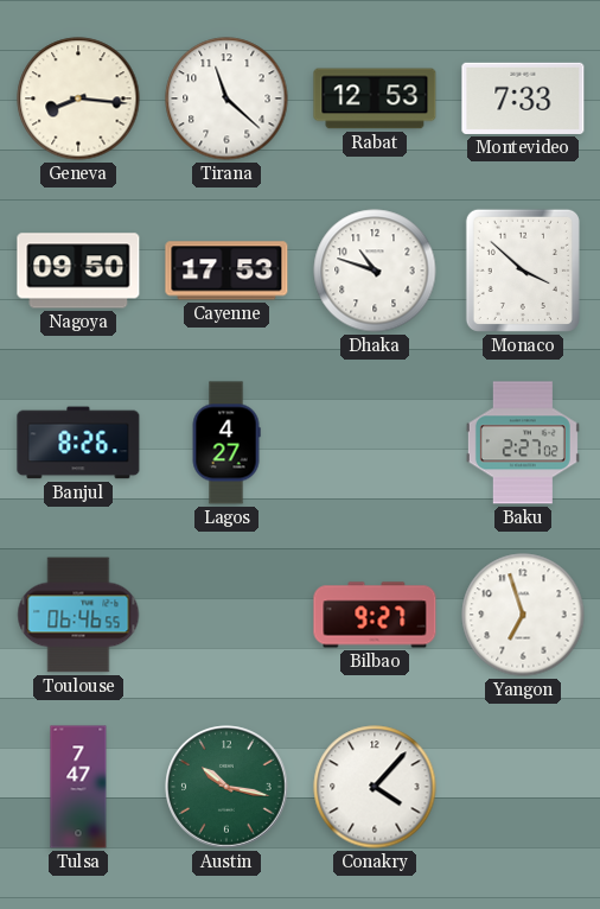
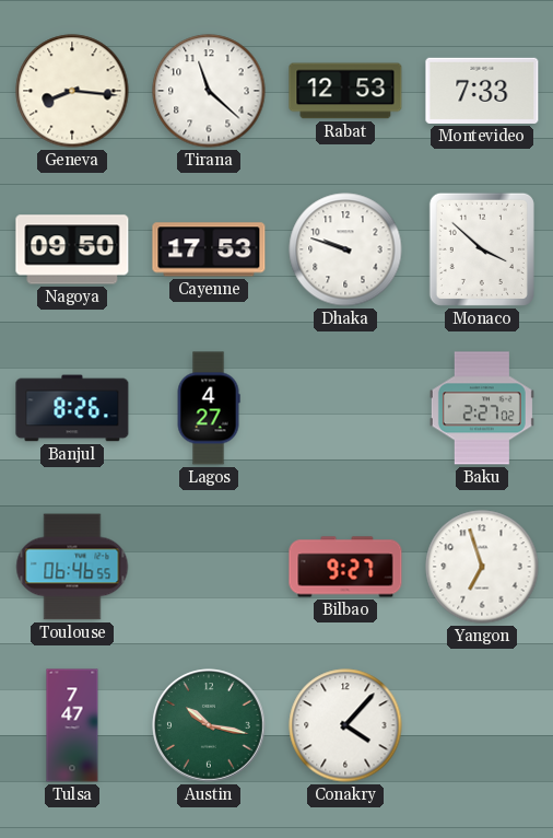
Dhaka: 10:48 -> 9:48
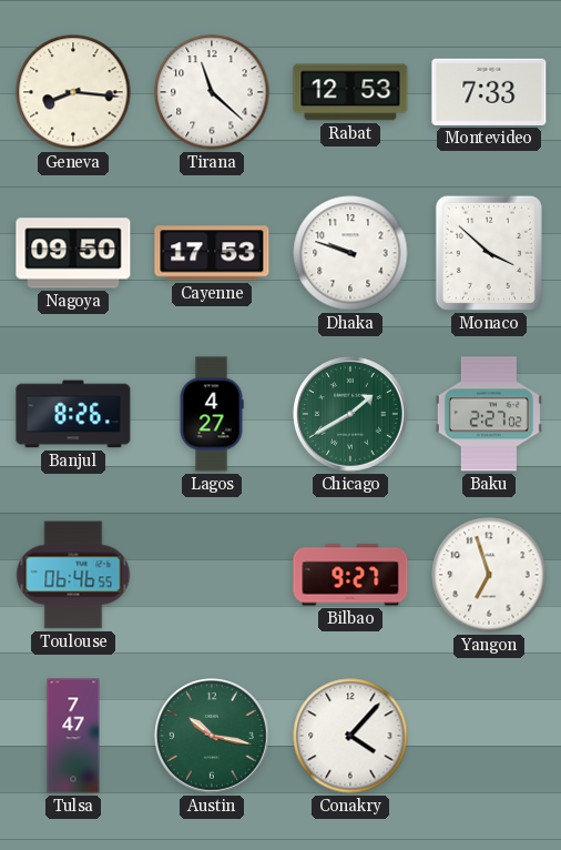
Chicago: none -> 1:40
